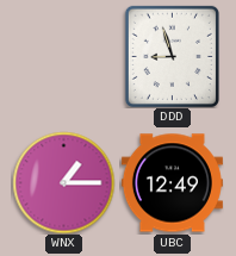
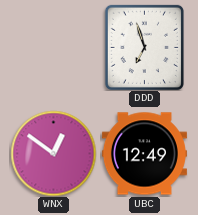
DDD: 8:57 -> 6:57
WNX: 1:15 -> 12:51
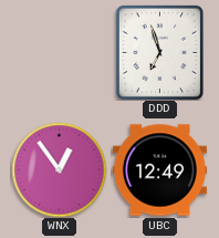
WNX: 12:51 -> 12:54
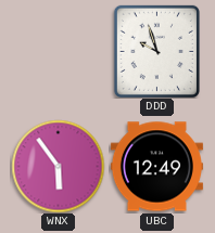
DDD: 6:57 -> 9:57
WNX: 12:54 -> 5:54
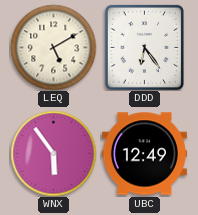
LEQ: none -> 5:10
DDD: 9:57 -> 6:24
